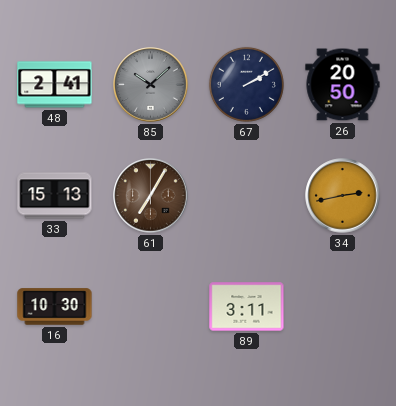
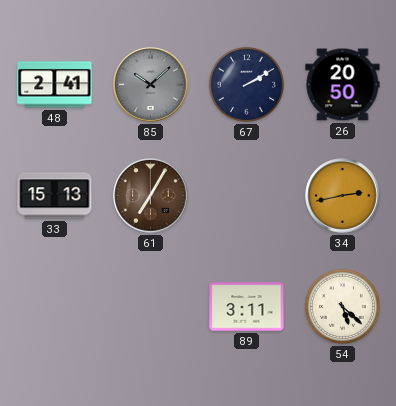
16: 10:30 -> none
54: none -> 5:22
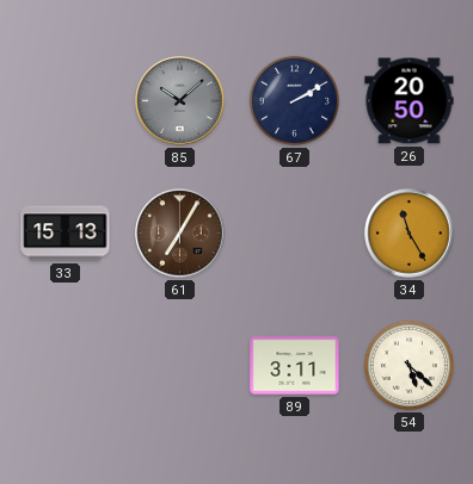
48: 2:41 -> none
34: 2:43 -> 11:25
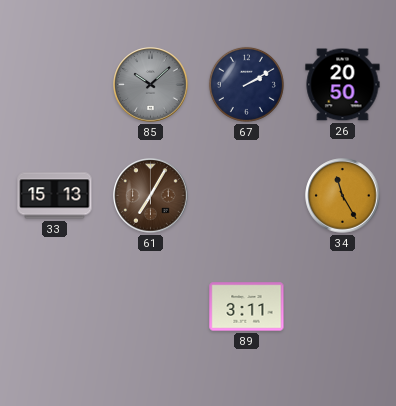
54: 5:22 -> none
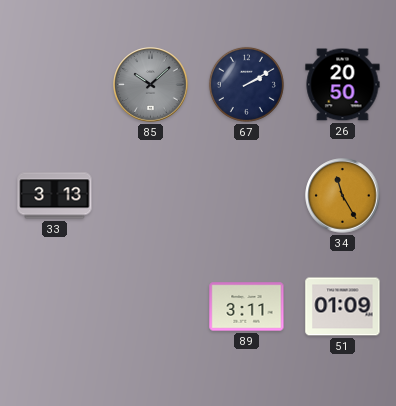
33: 15:13 -> 3:13
61: 7:05 -> none
51: none -> 01:09
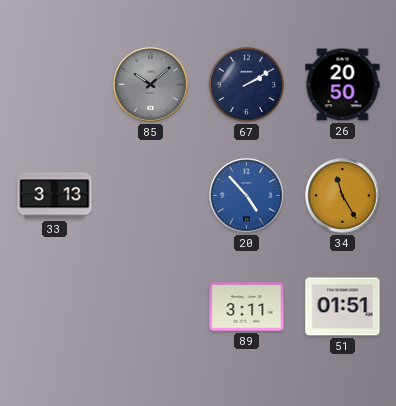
20: none -> 4:53
51: 01:09 -> 01:51
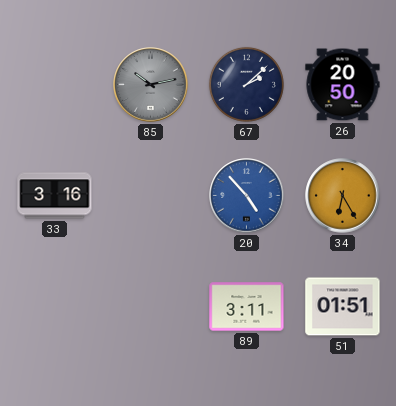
85: 10:08 -> 10:13
67: 2:10 -> 2:08
33: 3:13 -> 3:16
34: 11:25 -> 6:25
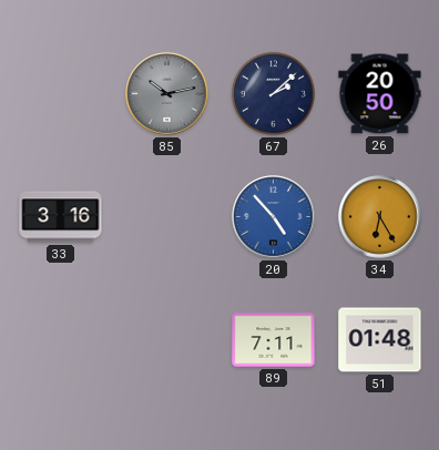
89: 3:11 -> 7:11
51: 01:51 -> 01:48
